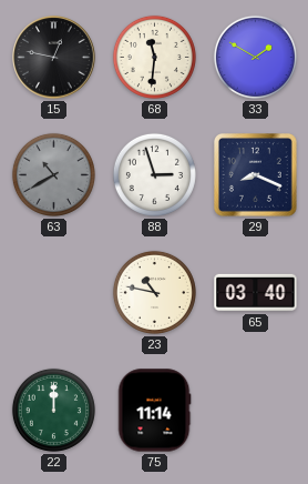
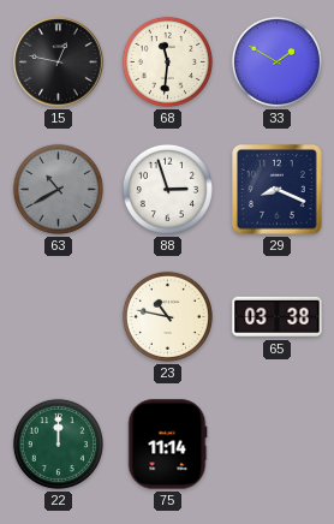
65: 03:40 -> 03:38
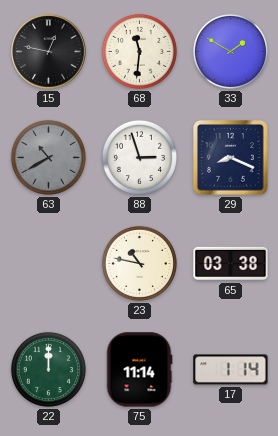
17: none -> 1:14
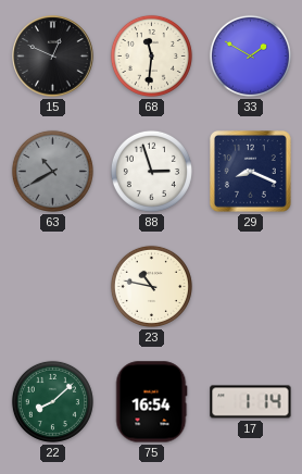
15: 12:47 -> 12:49
65: 03:38 -> none
22: 12:00 -> 8:08
75: 11:14 -> 16:54
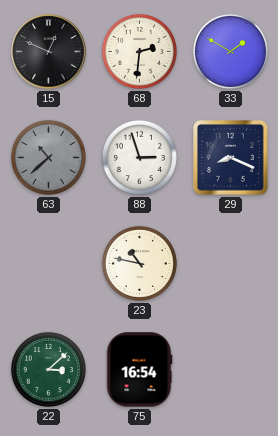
68: 11:31 -> 2:31
63: 10:40 -> 10:38
22: 8:08 -> 3:08
17: 1:14 -> none
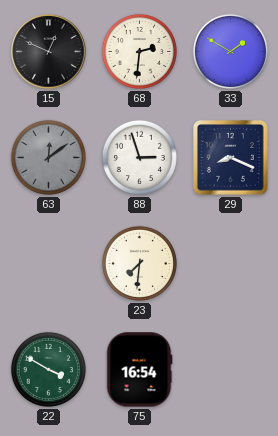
63: 10:38 -> 12:09
23: 10:47 -> 7:31
22: 3:08 -> 3:50
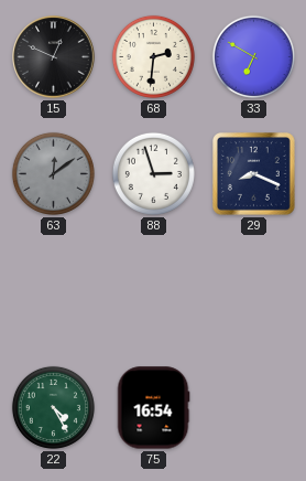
33: 1:50 -> 6:50
23: 7:31 -> none
22: 3:50 -> 4:25
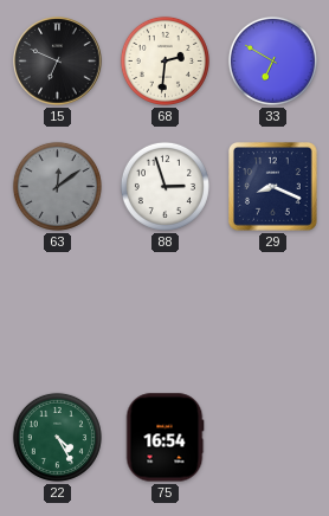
15: 12:49 -> 6:49
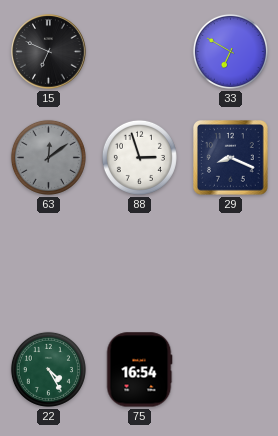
68: 2:31 -> none
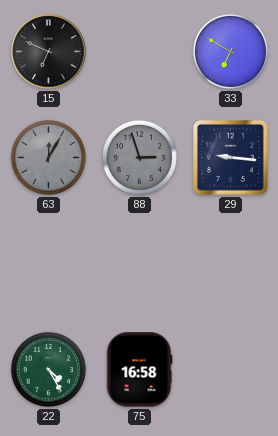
63: 12:09 -> 12:05
88 dial: white -> grey
29: 8:19 -> 9:16
75: 16:54 -> 16:58
